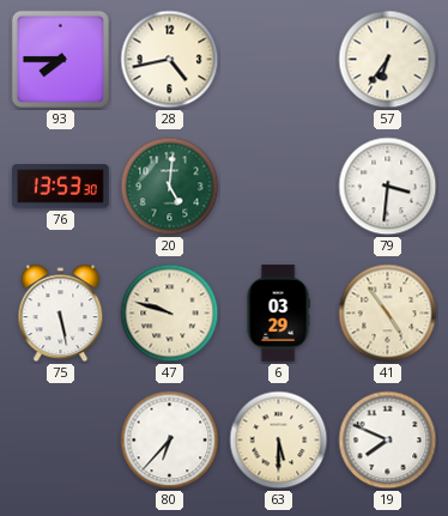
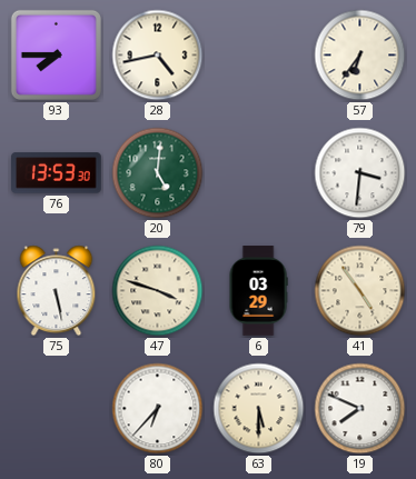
47: 9:48 -> 3:48
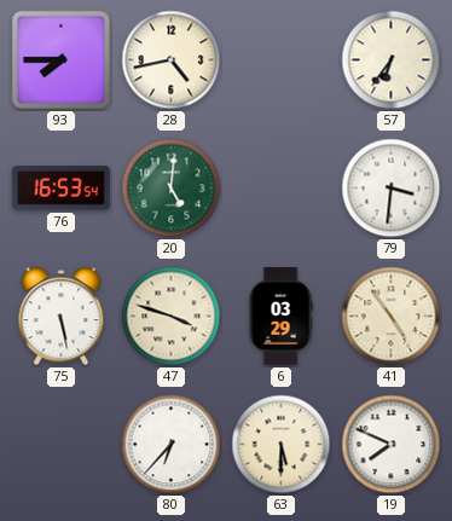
76: 13:53 -> 16:53
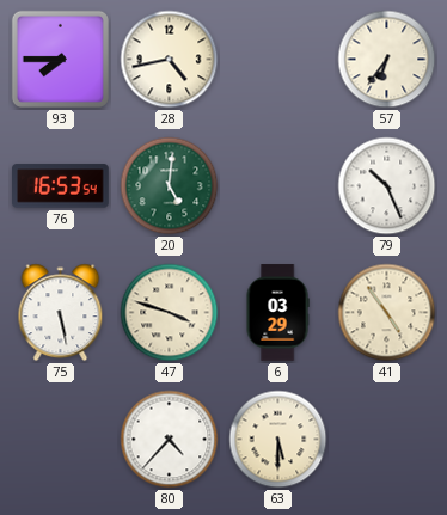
79: 3:31 -> 10:26
80: 6:37 -> 4:37
19: 7:49 -> none
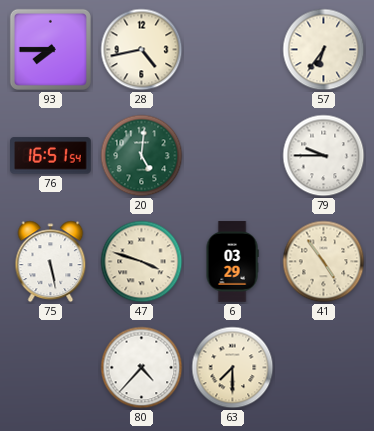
76: 16:53 -> 16:51
79: 10:26 -> 9:45
63: 5:30 -> 7:30
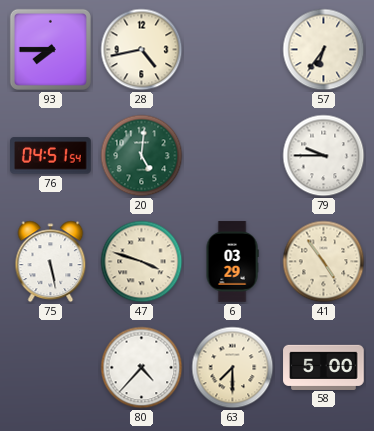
76: 16:51 -> 04:51
58: none -> 5:00
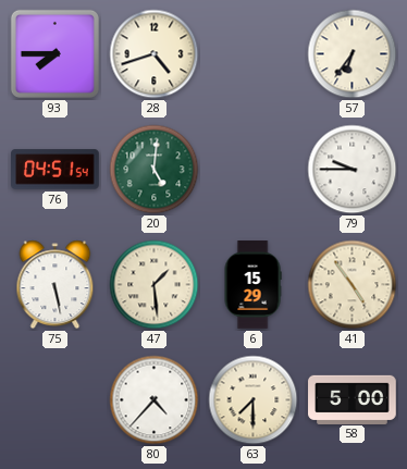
28: 4:43 -> 4:42
47: 3:48 -> 1:29
6: 03:29 -> 15:29
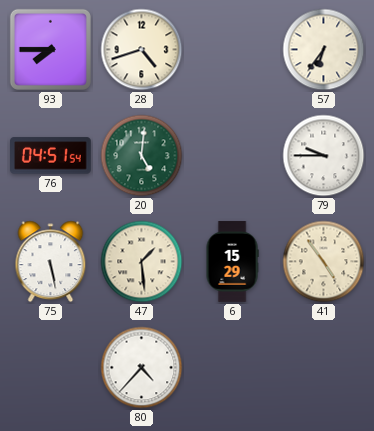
63: 7:30 -> none
58: 5:00 -> none
